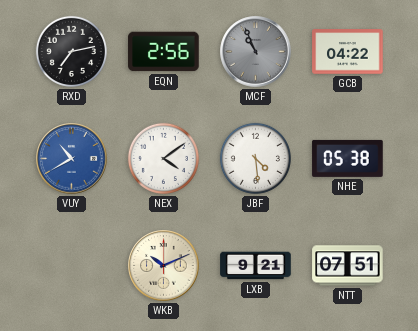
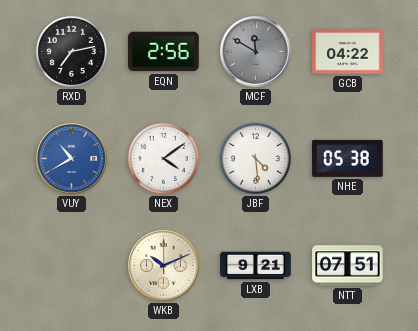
MCF: 10:56 -> 11:50
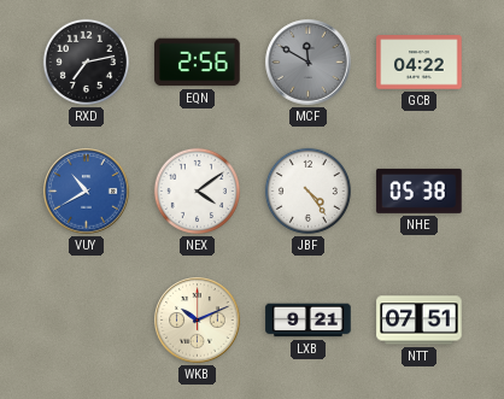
JBF: 4:29 -> 4:24
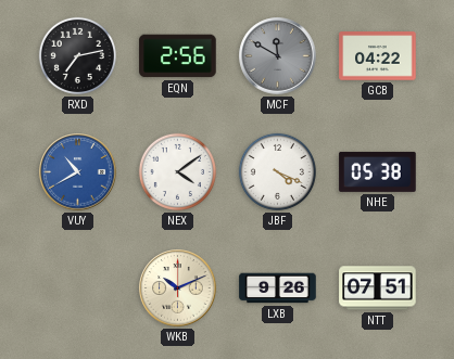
JBF: 4:24 -> 4:19
LXB: 9:21 -> 9:26
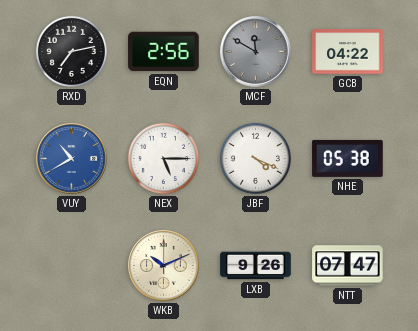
NEX: 4:09 -> 5:15
NTT: 07:51 -> 07:47
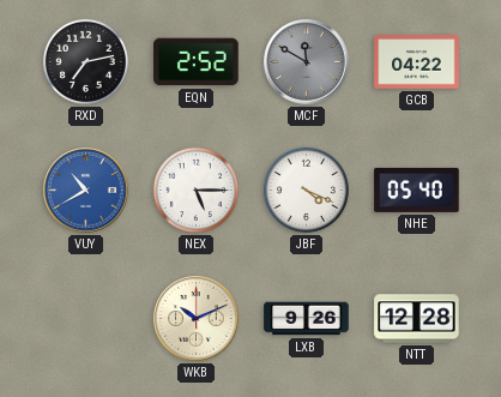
EQN: 2:56 -> 2:52
NHE: 05:38 -> 05:40
NTT: 07:47 -> 12:28
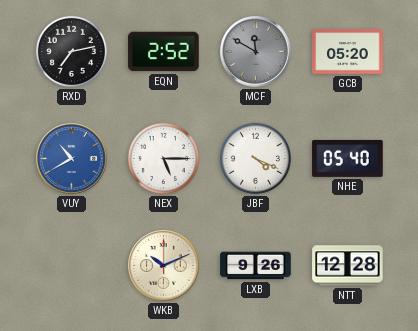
GCB: 04:22 -> 05:20
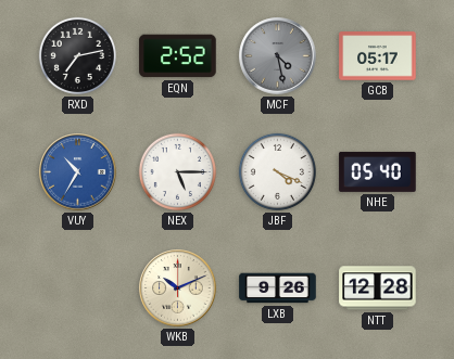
MCF: 11:50 -> 4:28
GCB: 05:20 -> 05:17
VUY: 10:40 -> 10:35
